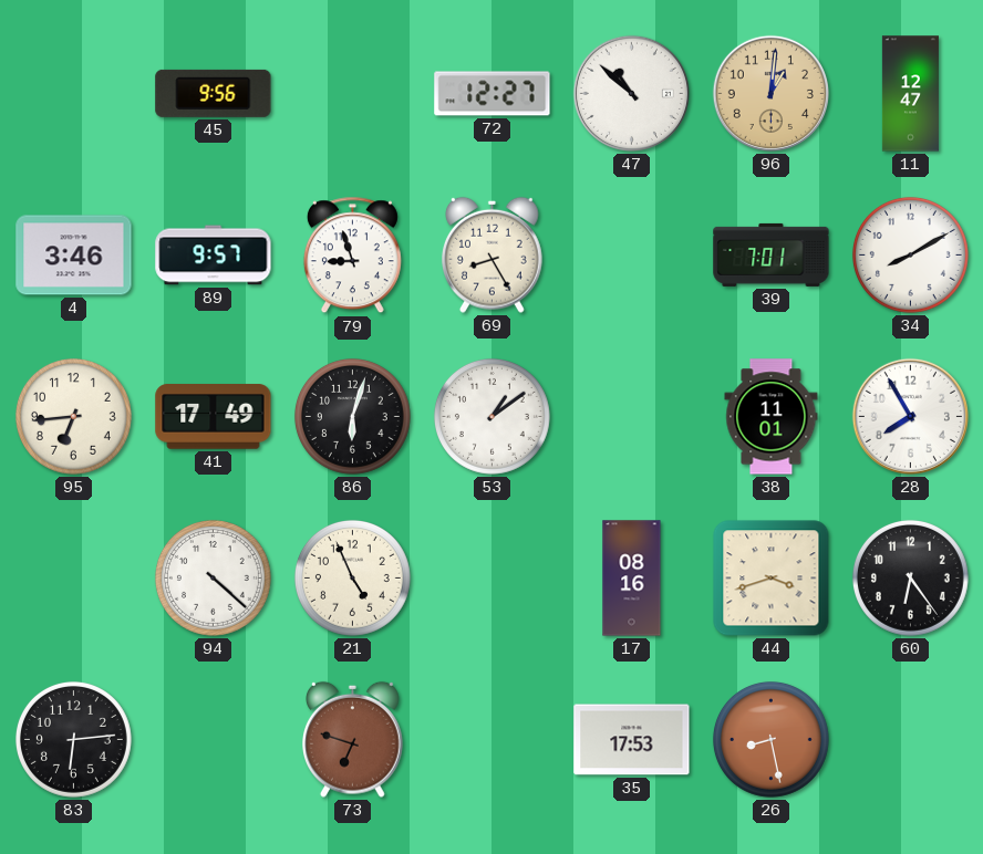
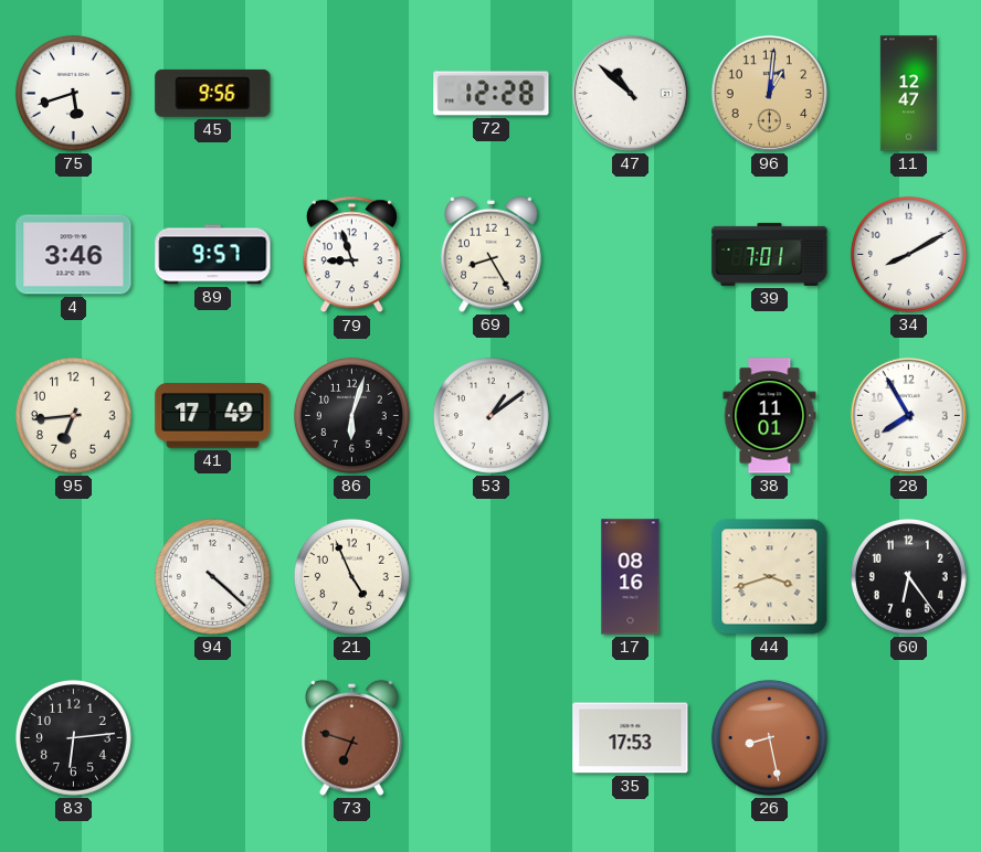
75: none -> 5:42
72: 12:27 -> 12:28
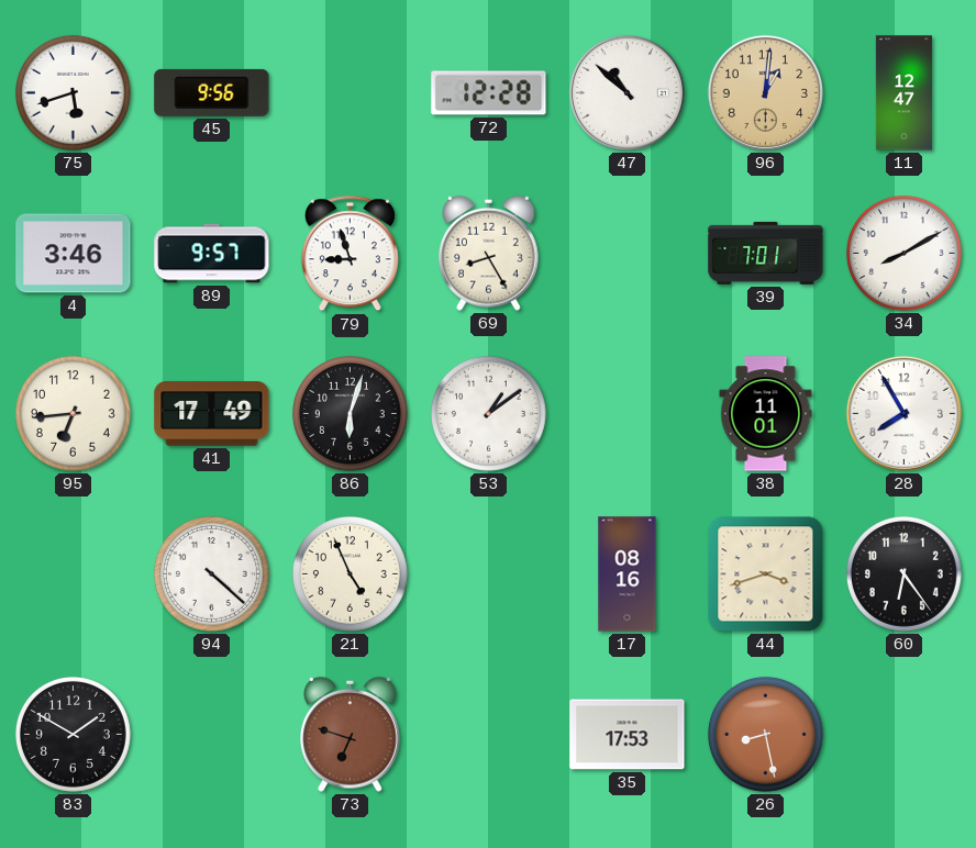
83: 6:14 -> 1:50
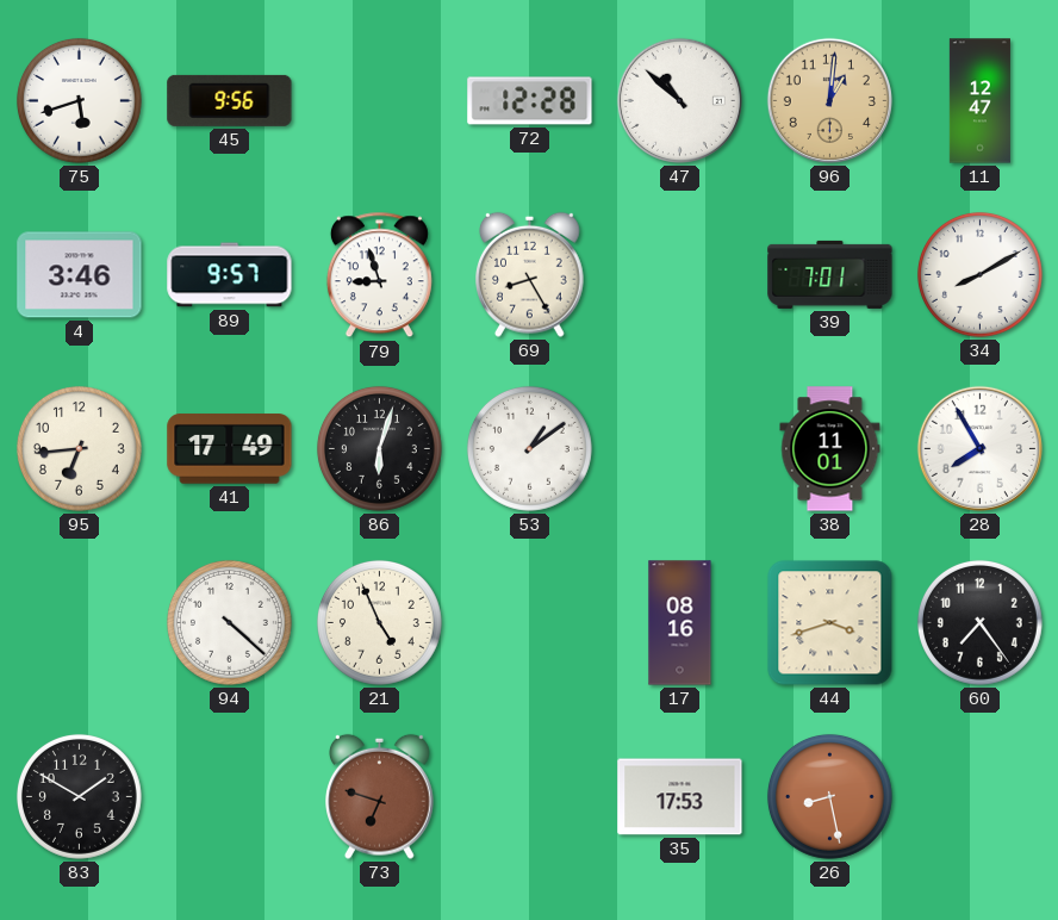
60: 6:24 -> 7:24
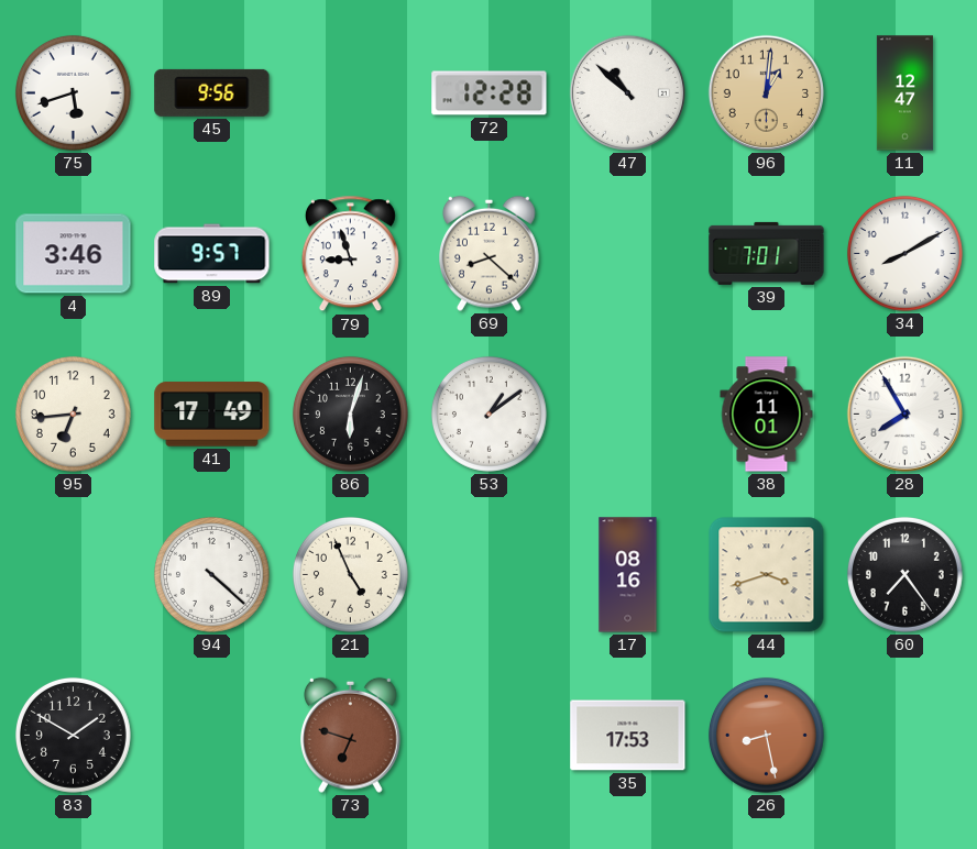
69: 8:25 -> 8:22
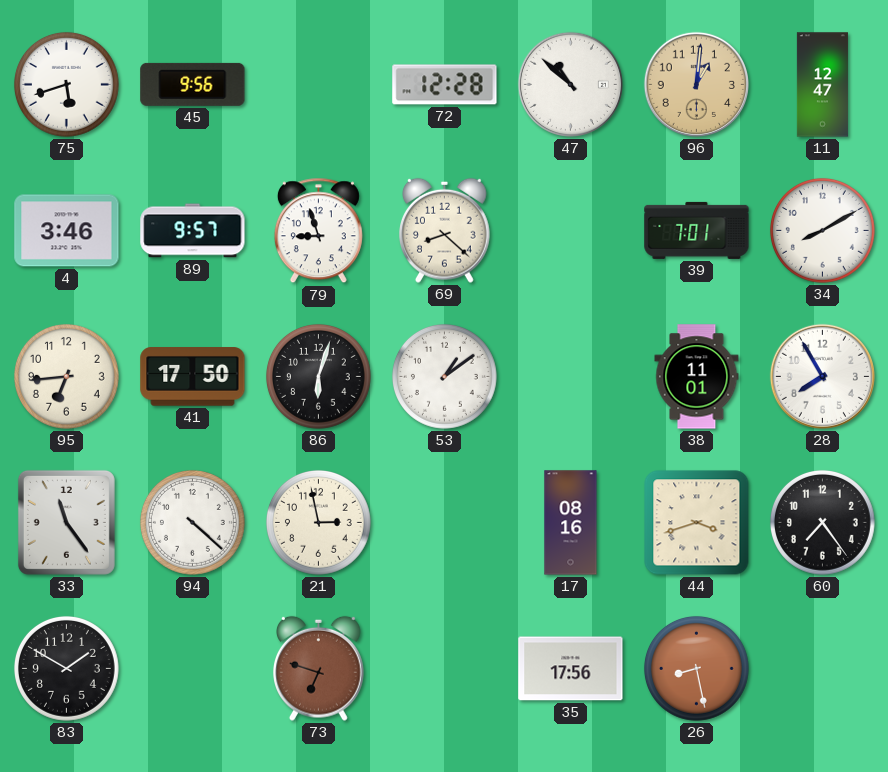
41: 17:49 -> 17:50
33: none -> 11:24
21: 4:56 -> 2:58
35: 17:53 -> 17:56
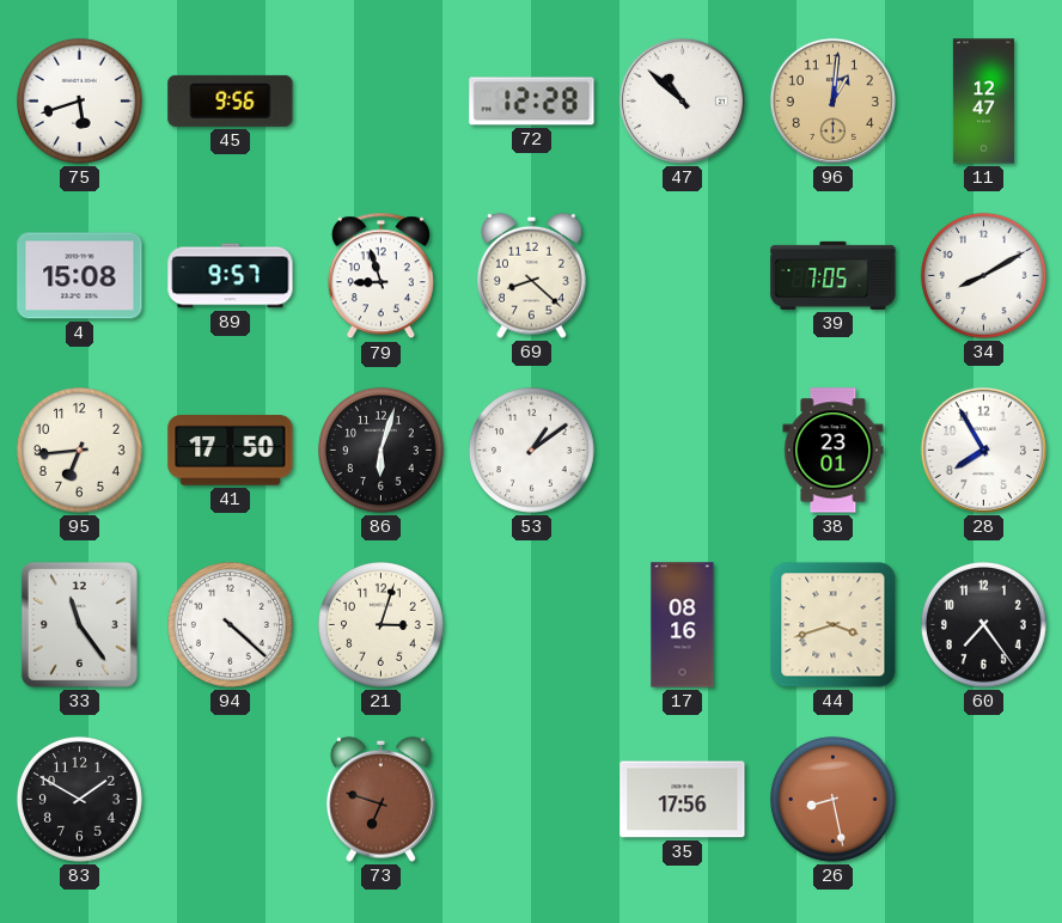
4: 3:46 -> 15:08
39: 7:01 -> 7:05
38: 11:01 -> 23:01
21: 2:58 -> 3:03
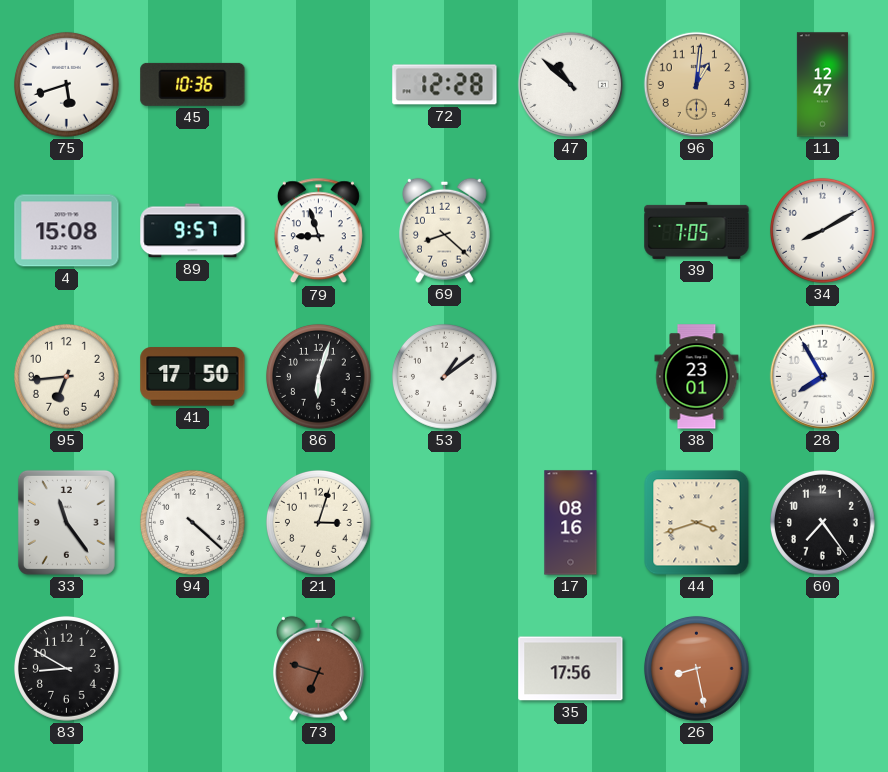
45: 9:56 -> 10:36
83: 1:50 -> 8:50
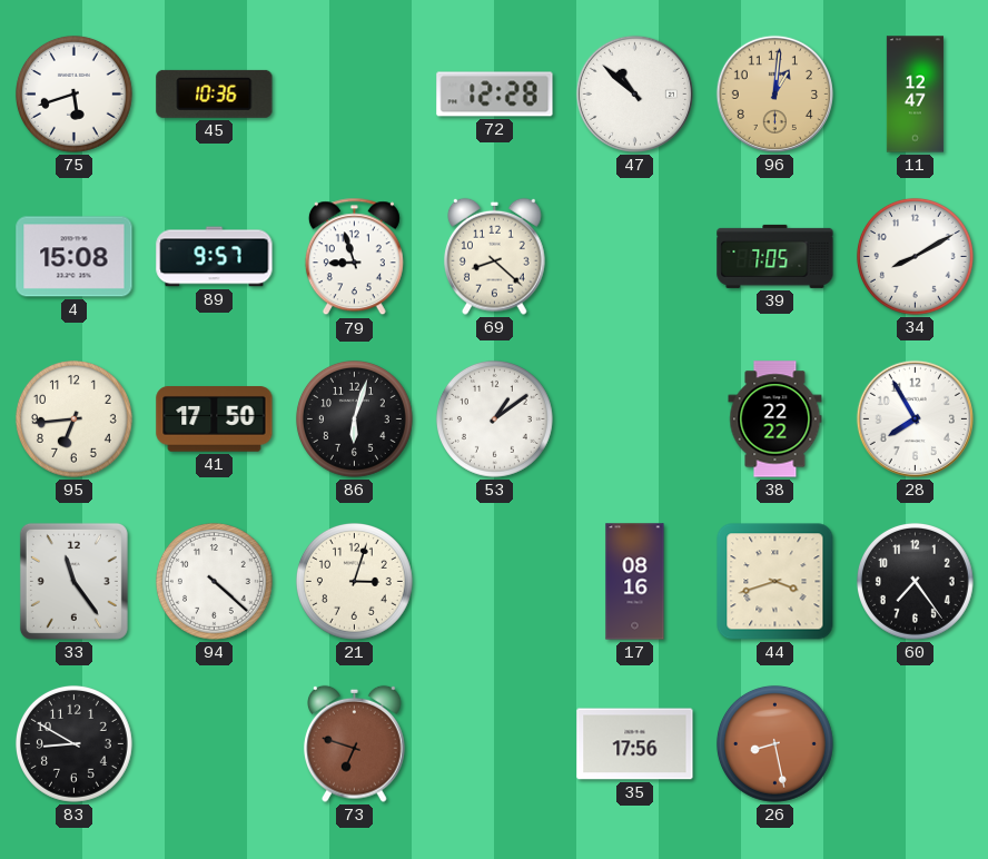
38: 23:01 -> 22:22
